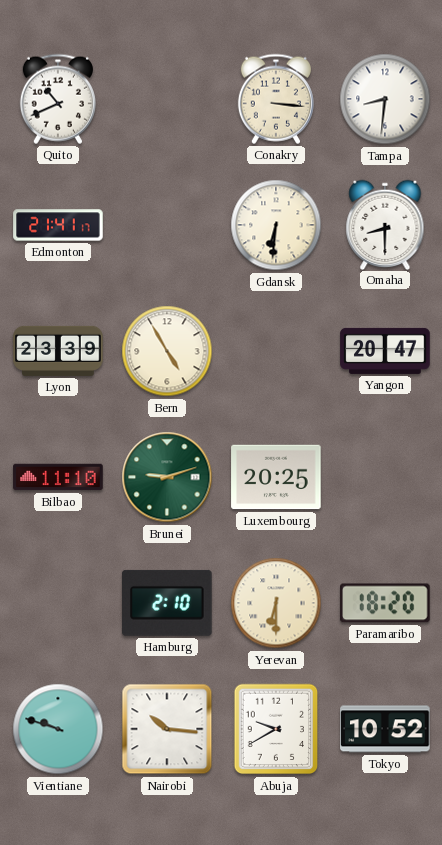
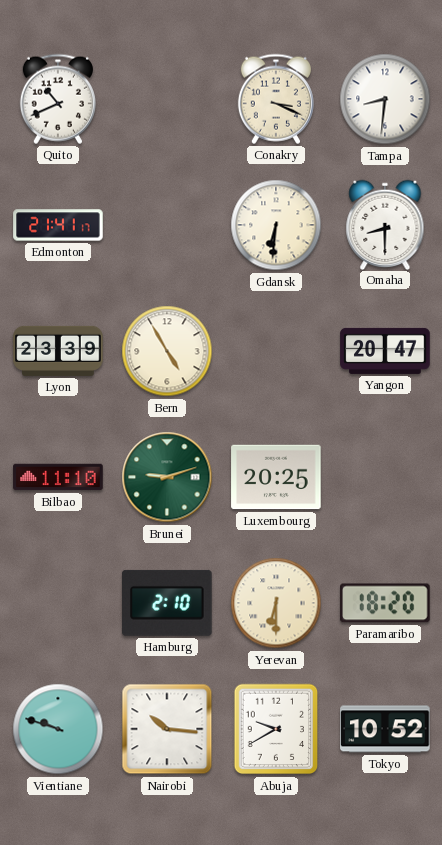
Conakry: 3:16 -> 3:19
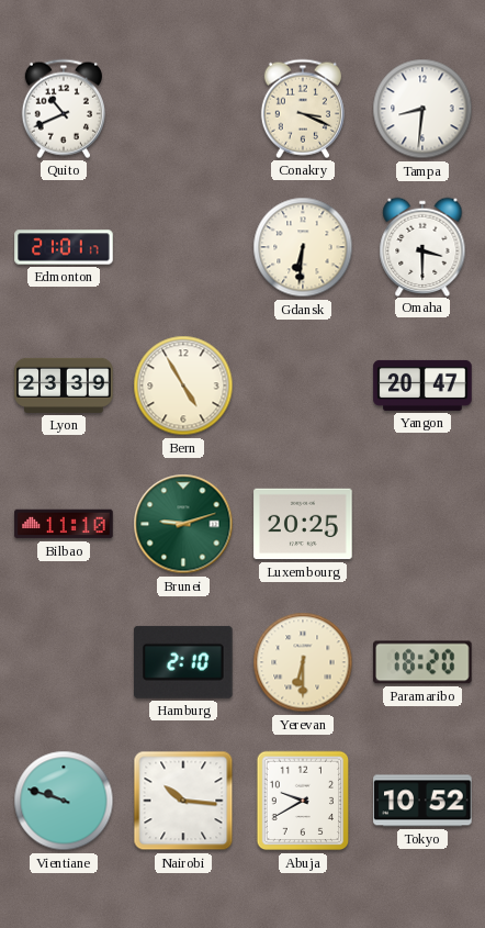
Edmonton: 21:41 -> 21:01
Omaha: 8:30 -> 3:30
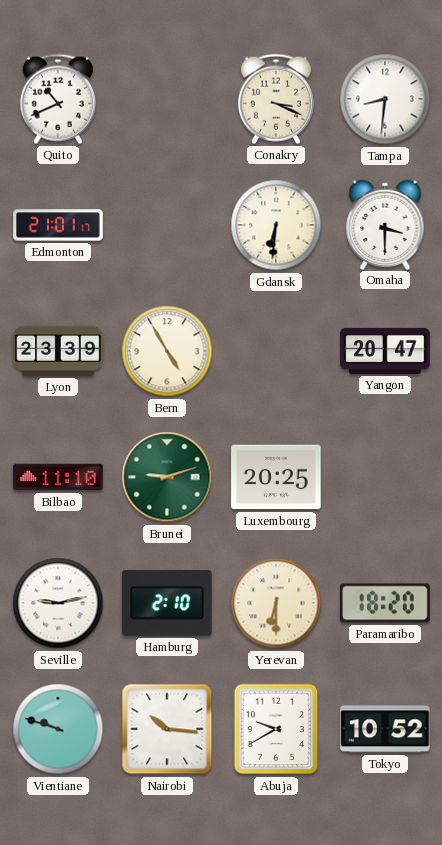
Seville: none -> 9:13
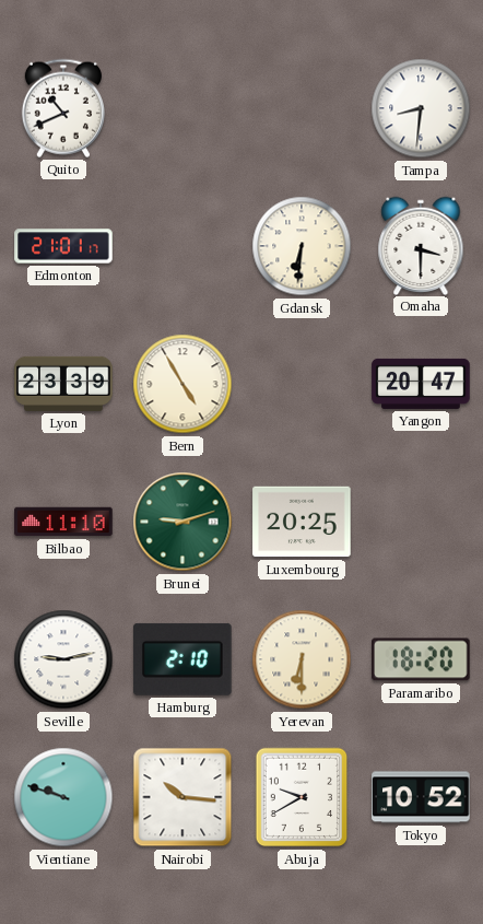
Conakry: 3:19 -> none
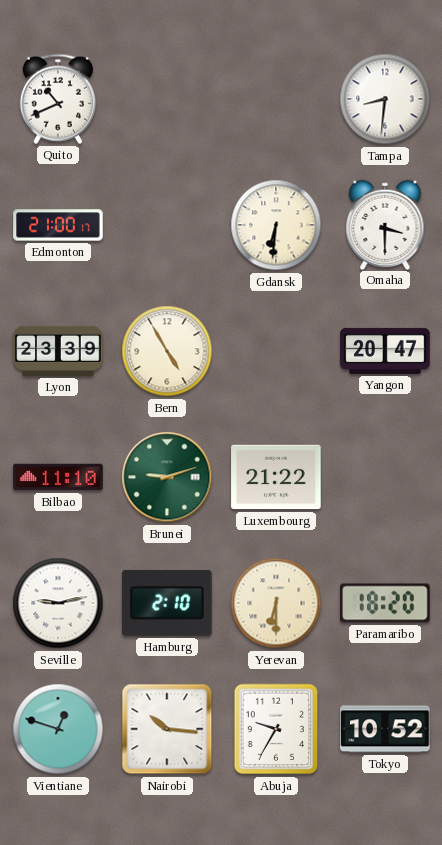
Edmonton: 21:01 -> 21:00
Luxembourg: 20:25 -> 21:22
Vientiane: 9:48 -> 12:48
Abuja: 9:40 -> 9:35
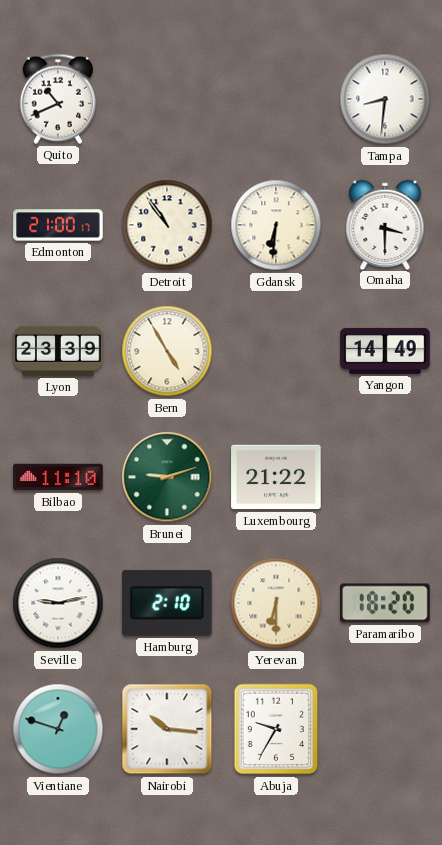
Detroit: none -> 10:54
Yangon: 20:47 -> 14:49
Tokyo: 10:52 -> none
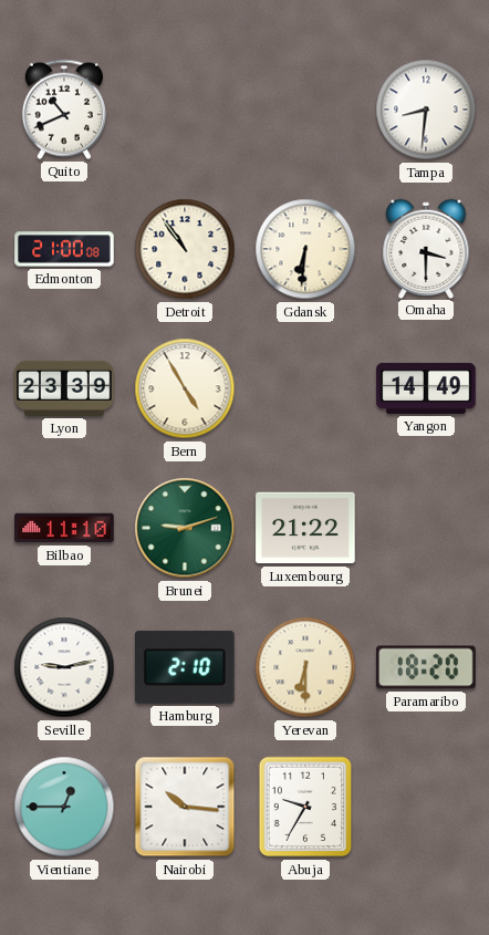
Edmonton: 21:00:17 -> 21:00:08
Vientiane: 12:48 -> 12:45
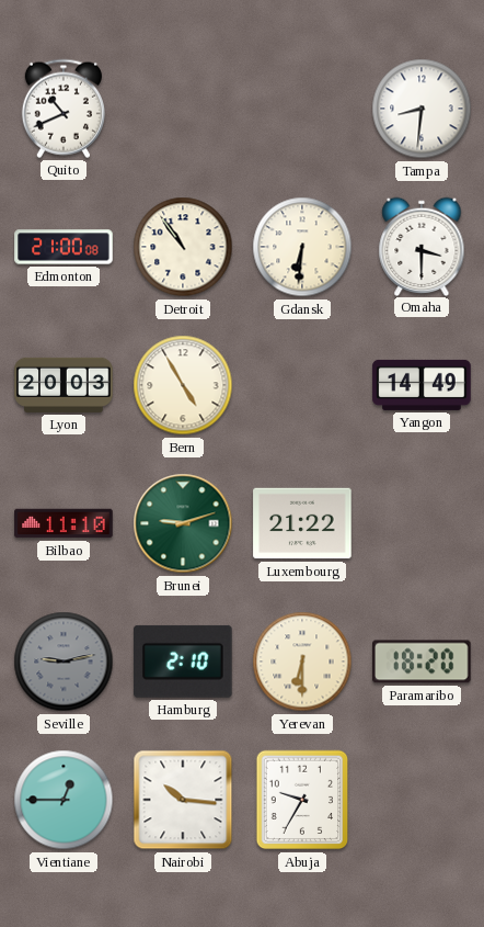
Lyon: 23:39 -> 20:03
Seville dial: white -> grey
